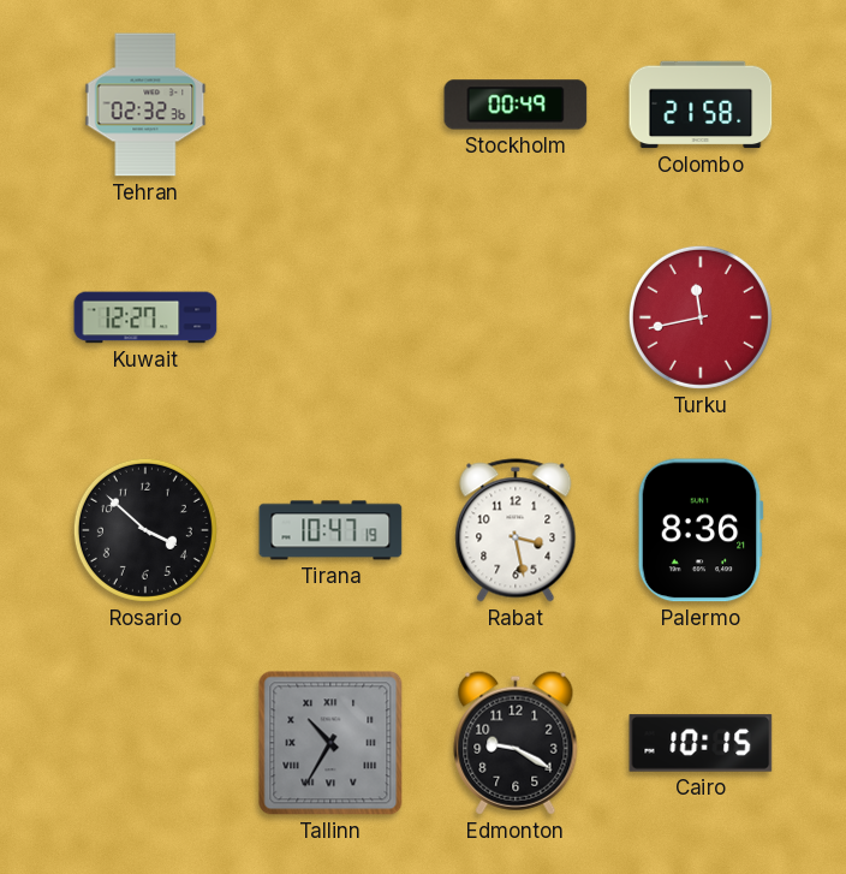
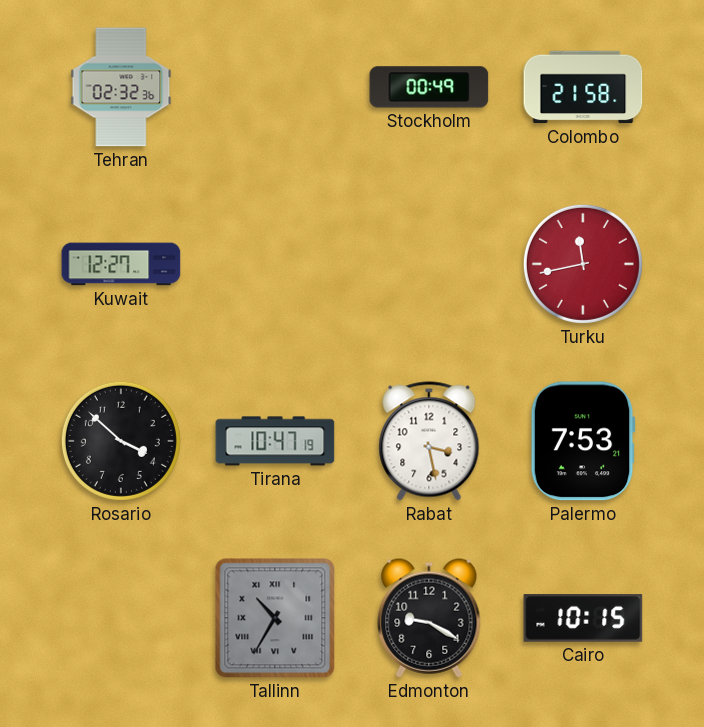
Palermo: 8:36 -> 7:53
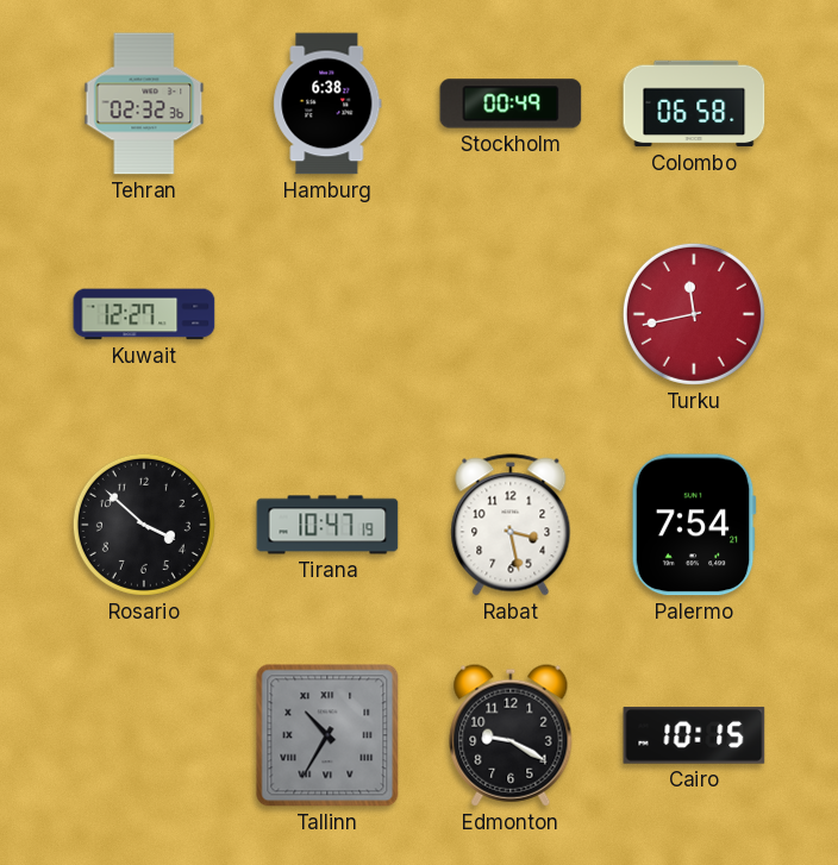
Hamburg: none -> 6:38
Colombo: 21:58 -> 06:58
Palermo: 7:53 -> 7:54
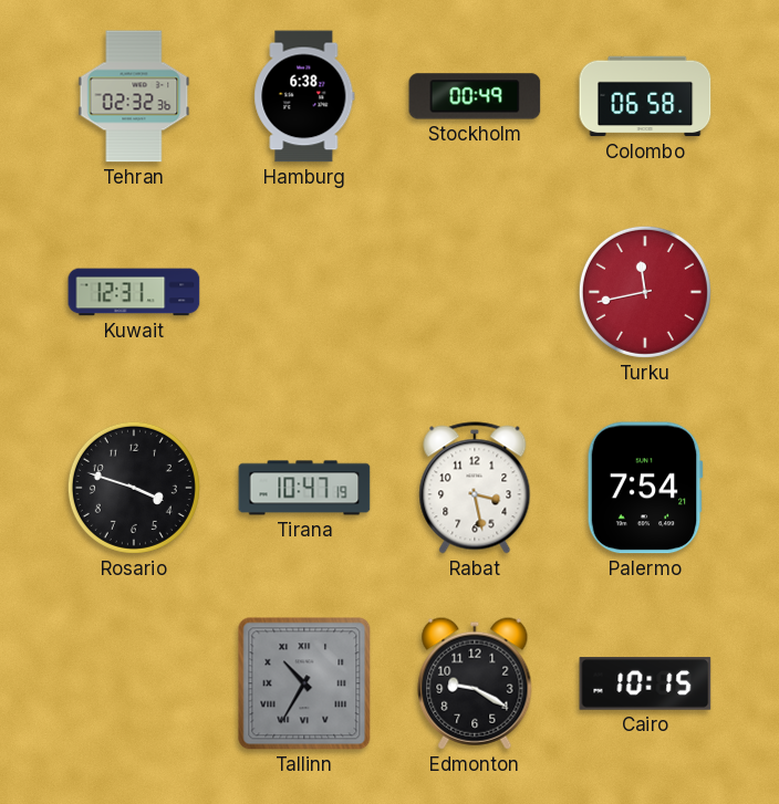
Kuwait: 12:27 -> 12:31
Rosario: 3:52 -> 3:48
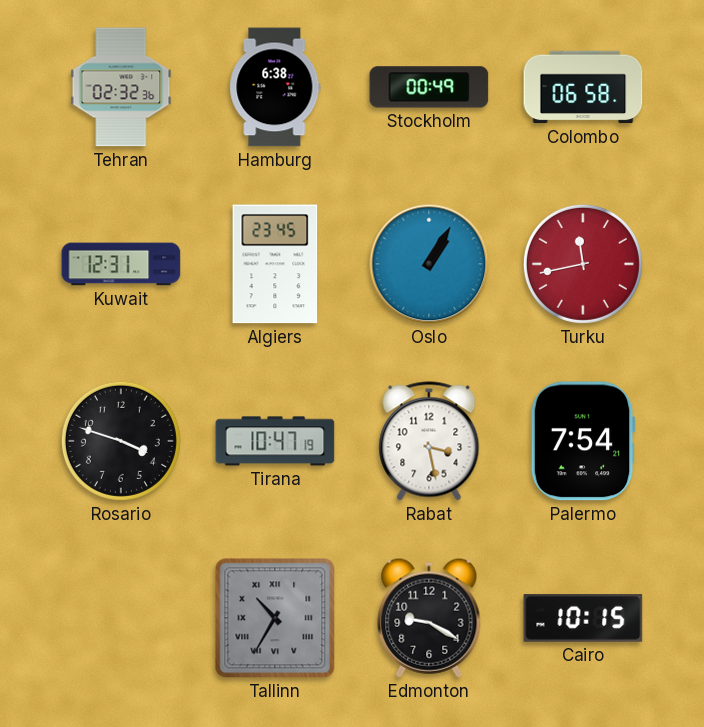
Algiers: none -> 23:45
Oslo: none -> 1:05
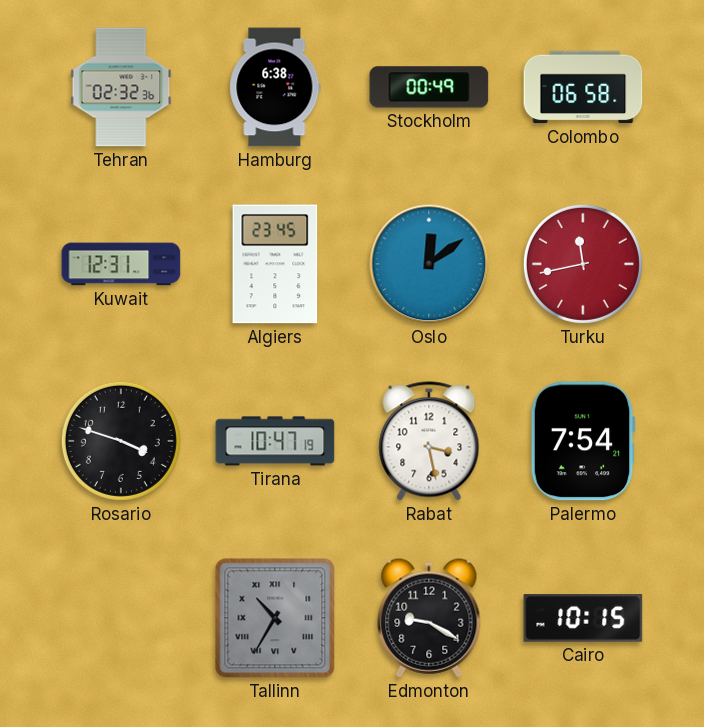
Oslo: 1:05 -> 12:09
